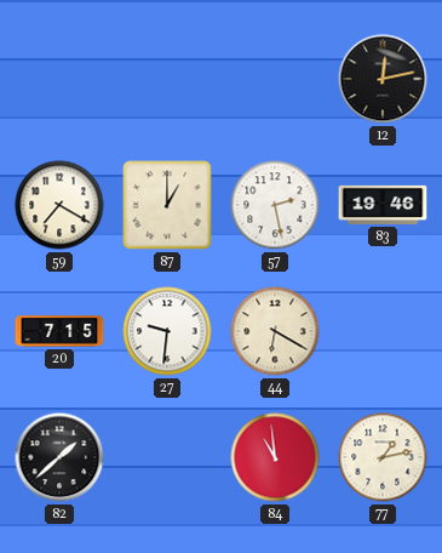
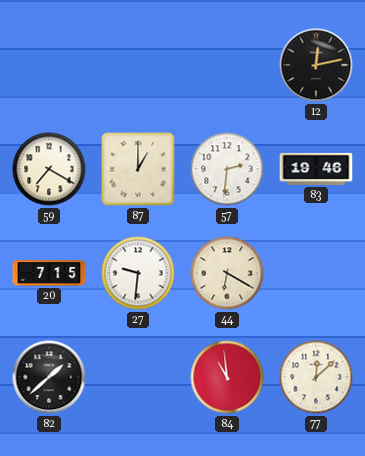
57: 2:28 -> 2:31
77: 1:13 -> 12:08
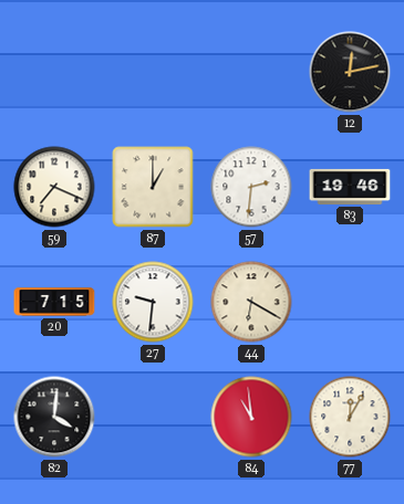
59: 7:20 -> 7:19
82: 1:38 -> 4:01
77: 12:08 -> 12:05
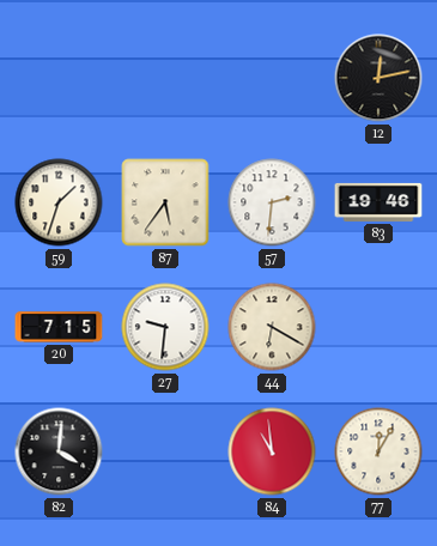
59: 7:19 -> 1:33
87: 1:00 -> 5:36
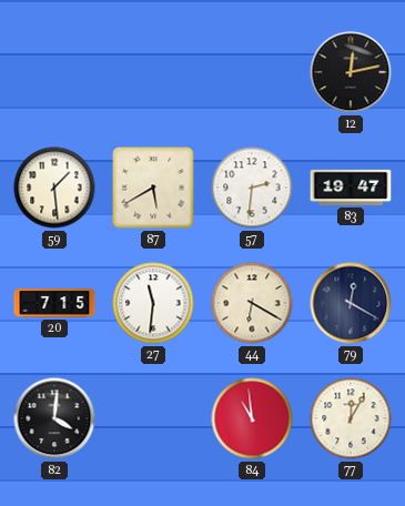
59: 1:33 -> 1:29
87: 5:36 -> 5:40
83: 19:46 -> 19:47
27: 9:31 -> 11:31
79: none -> 12:20
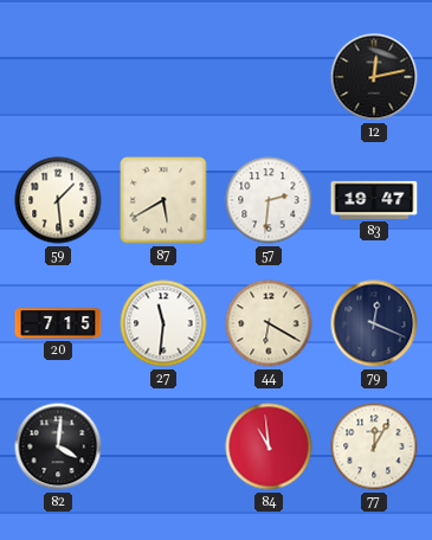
79: 12:20 -> 12:19
